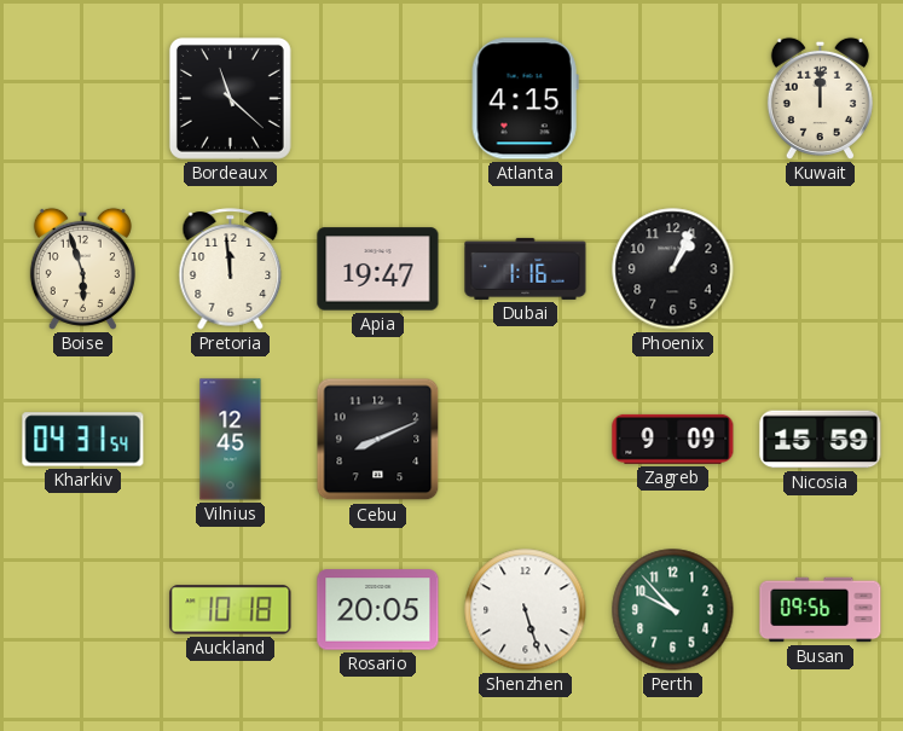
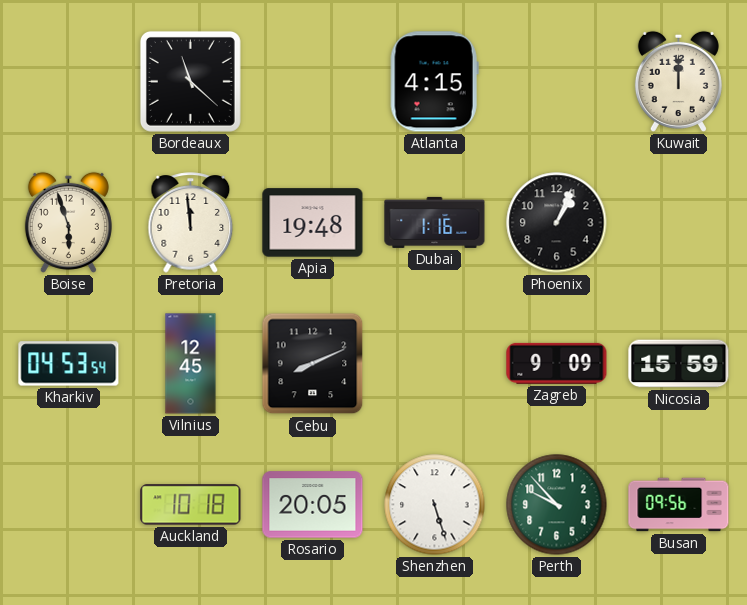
Apia: 19:47 -> 19:48
Kharkiv: 04:31 -> 04:53
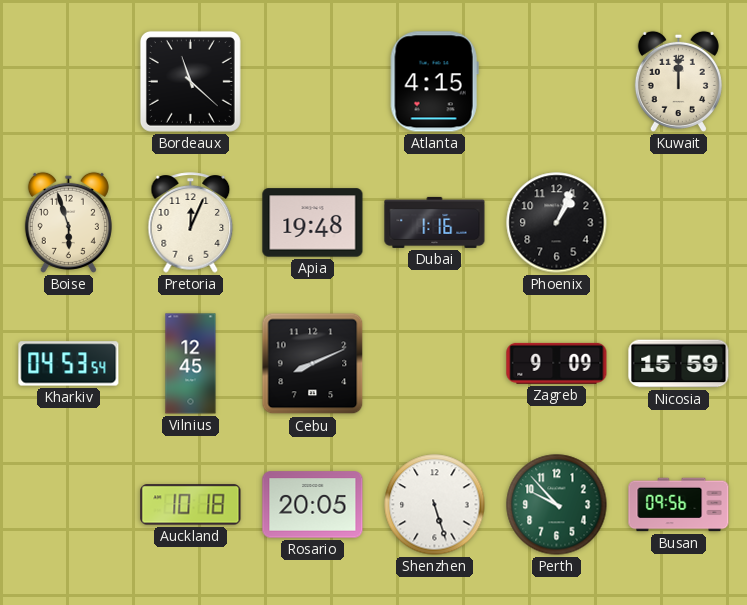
Pretoria: 11:59 -> 12:04
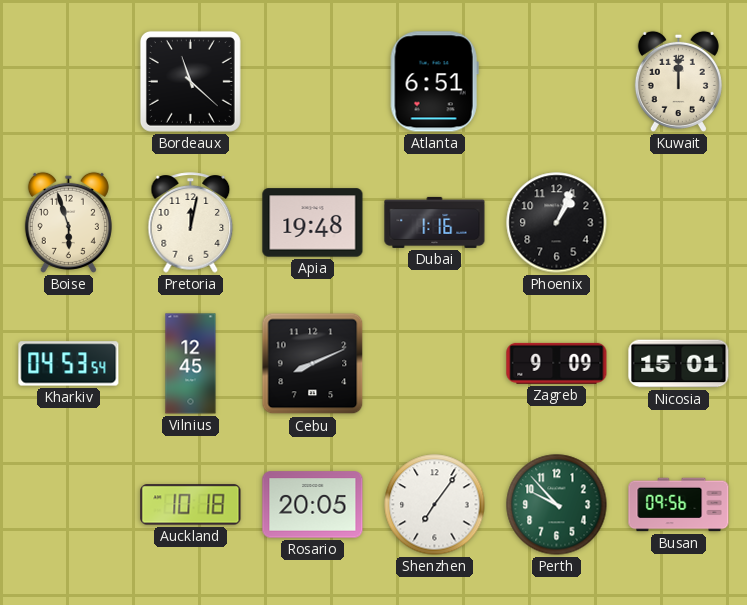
Atlanta: 4:15 -> 6:51
Pretoria: 12:04 -> 12:02
Nicosia: 15:59 -> 15:01
Shenzhen: 5:27 -> 7:06
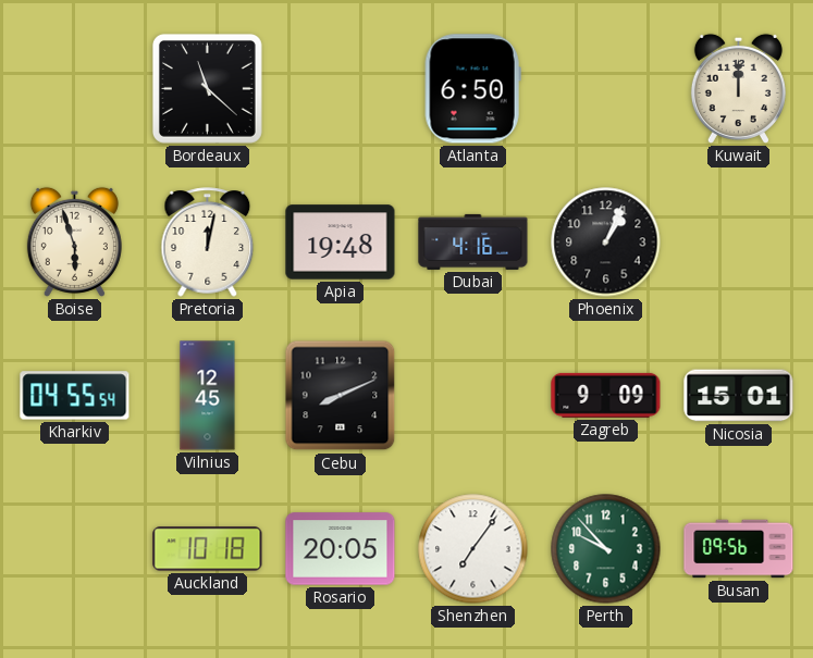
Atlanta: 6:51 -> 6:50
Dubai: 1:16 -> 4:16
Kharkiv: 04:53 -> 04:55
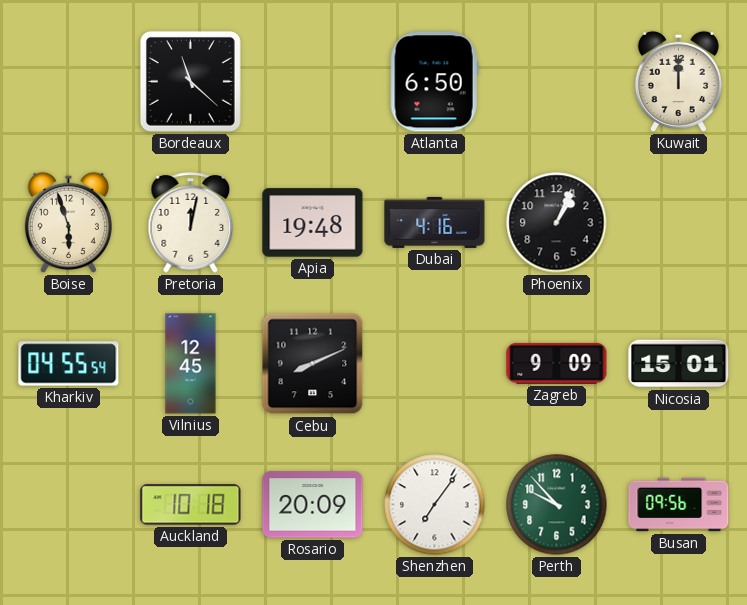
Rosario: 20:05 -> 20:09
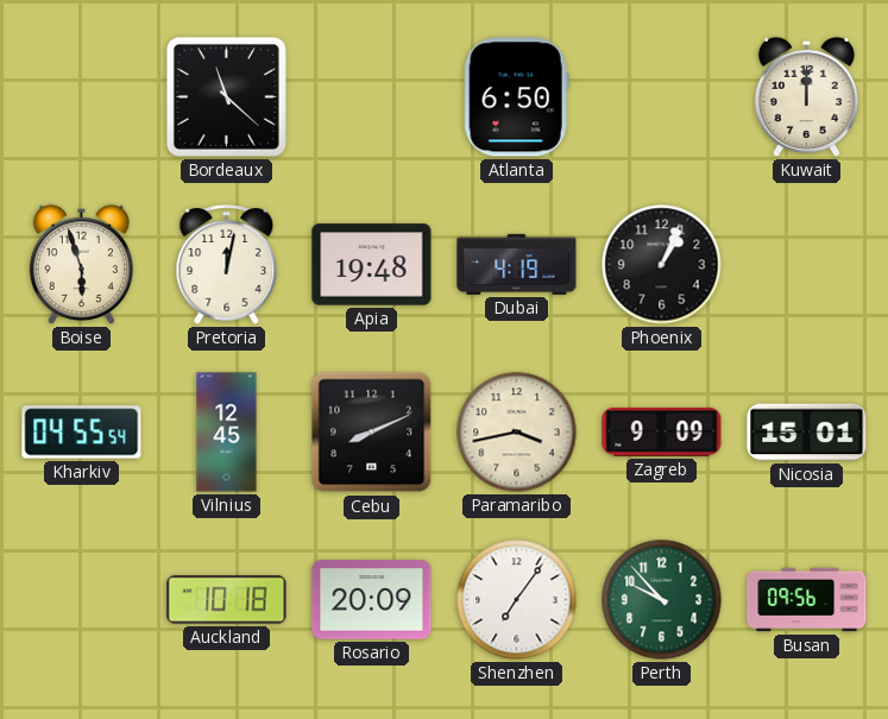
Dubai: 4:16 -> 4:19
Paramaribo: none -> 3:43
